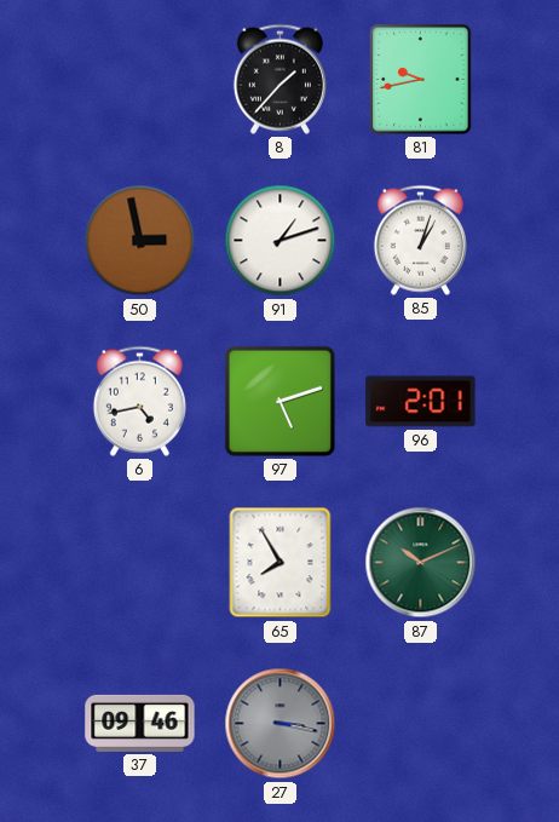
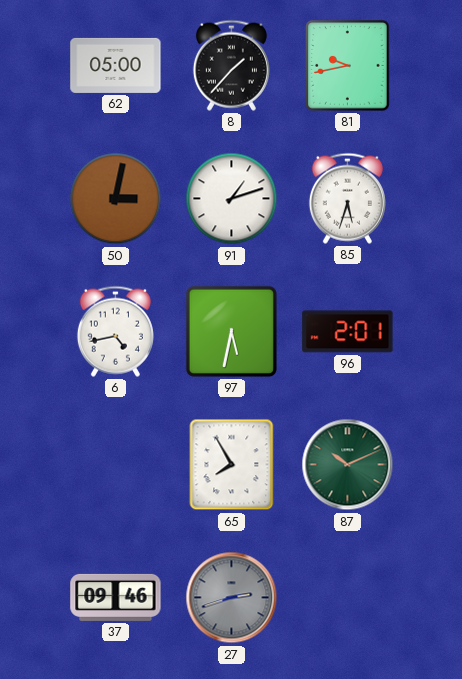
62: none -> 05:00
50: 2:58 -> 3:02
85: 1:03 -> 5:33
97: 5:12 -> 5:32
27: 3:17 -> 2:42
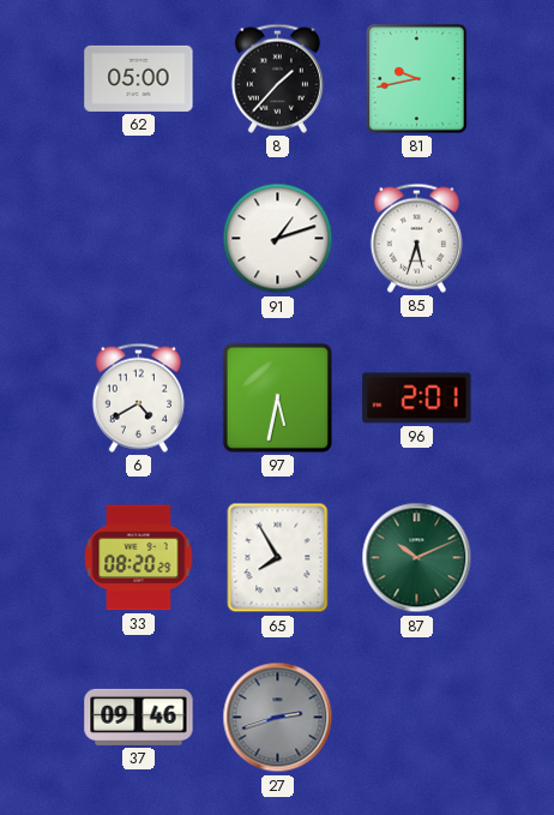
50: 3:02 -> none
6: 4:43 -> 4:40
33: none -> 08:20
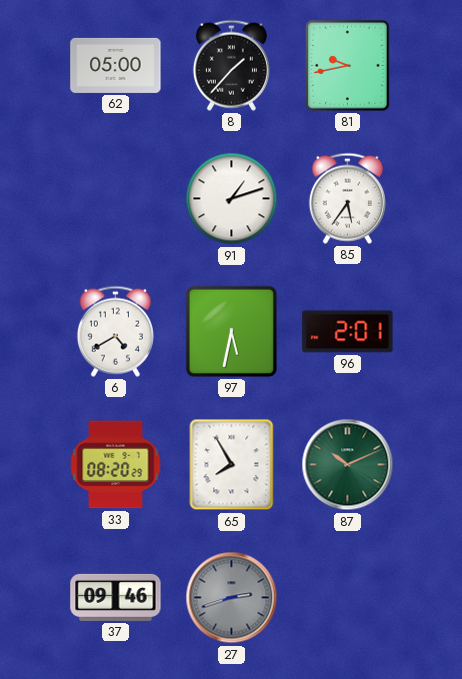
85: 5:33 -> 5:36
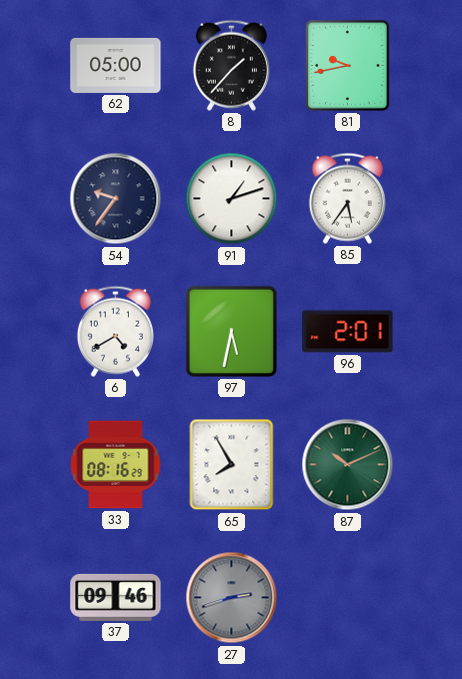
54: none -> 9:36
33: 08:20 -> 08:16
